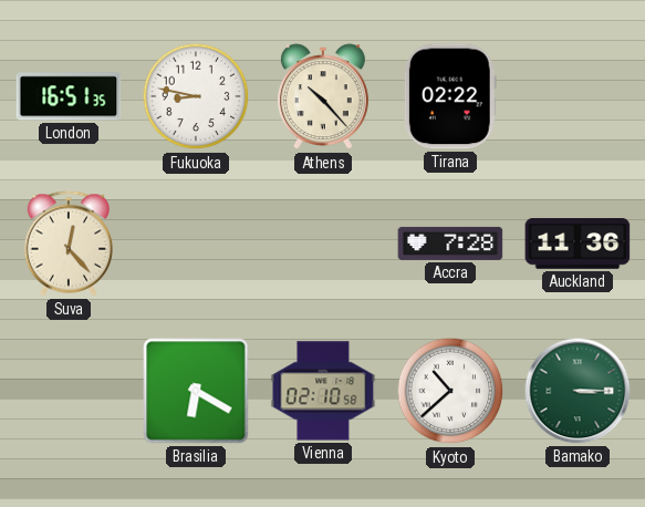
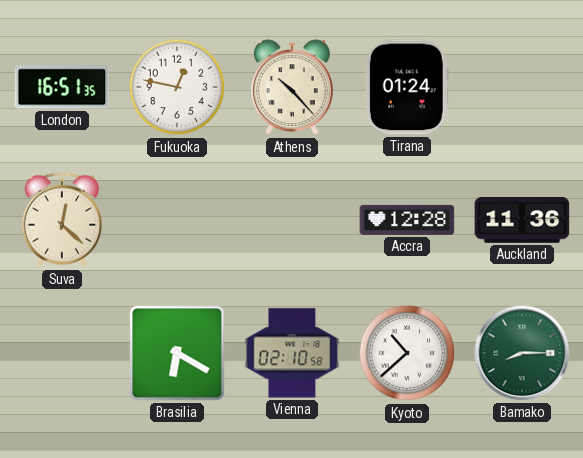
Fukuoka: 8:47 -> 12:47
Tirana: 02:22 -> 01:24
Suva: 12:23 -> 12:22
Accra: 7:28 -> 12:28
Bamako: 3:15 -> 8:15
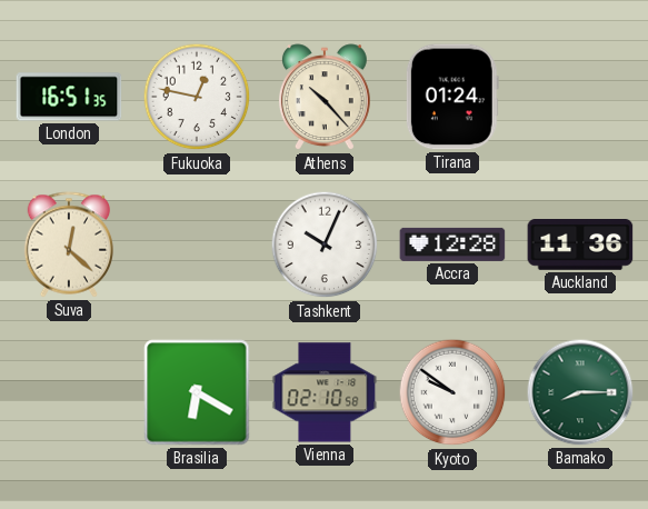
Tashkent: none -> 10:04
Kyoto: 10:38 -> 9:51
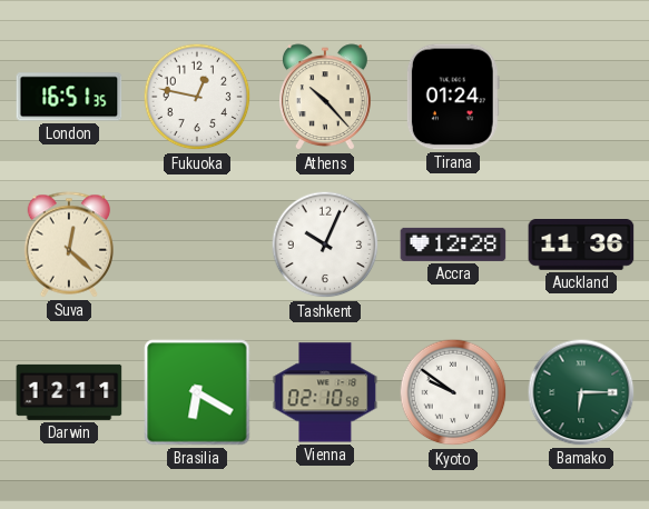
Darwin: none -> 12:11
Bamako: 8:15 -> 6:15
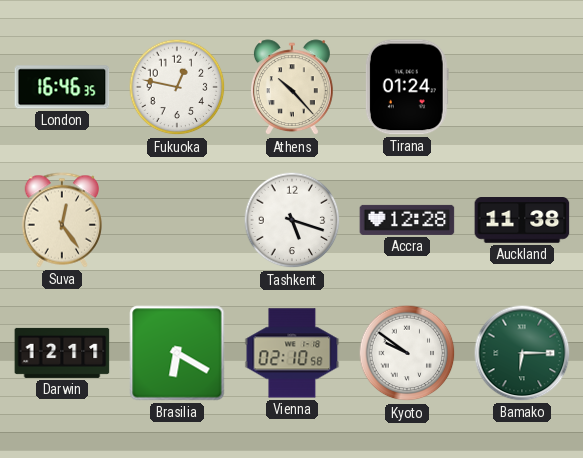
London: 16:51 -> 16:46
Suva: 12:22 -> 12:24
Tashkent: 10:04 -> 5:18
Auckland: 11:36 -> 11:38
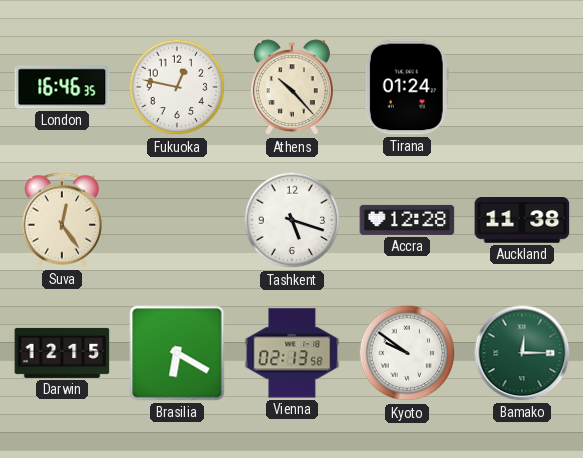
Darwin: 12:11 -> 12:15
Vienna: 02:10 -> 02:13
Bamako: 6:15 -> 12:15
